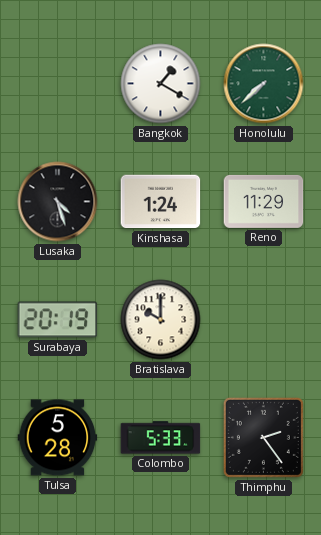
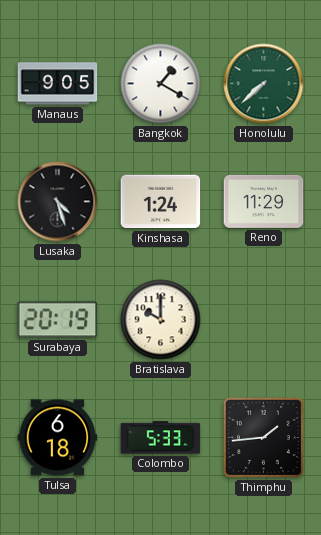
Manaus: none -> 9:05
Tulsa: 5:28 -> 6:18
Thimphu: 2:24 -> 1:44
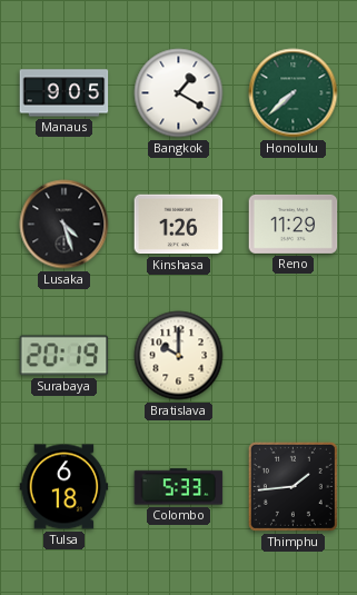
Kinshasa: 1:24 -> 1:26
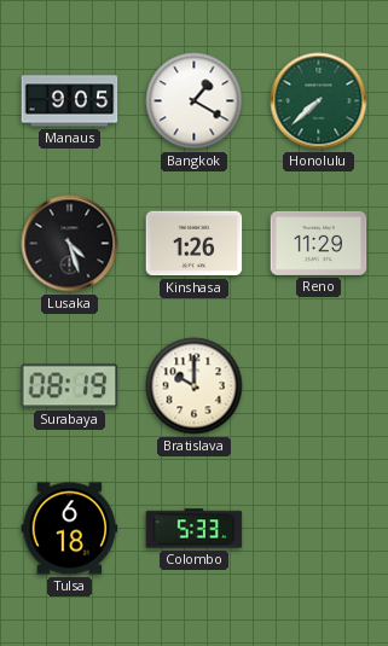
Surabaya: 20:19 -> 08:19
Thimphu: 1:44 -> none
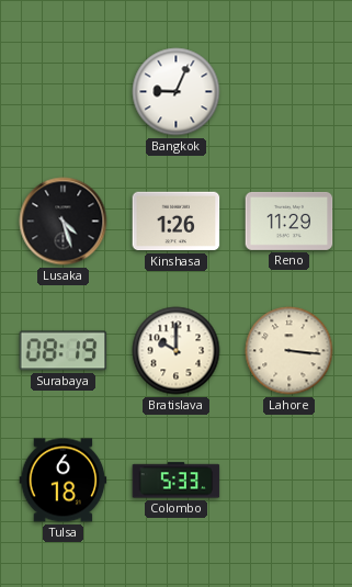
Manaus: 9:05 -> none
Bangkok: 1:20 -> 9:04
Honolulu: 7:38 -> none
Lahore: none -> 3:16
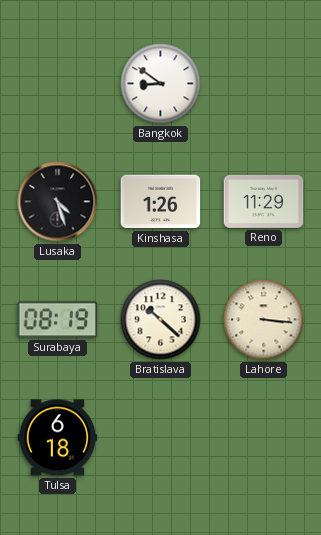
Bangkok: 9:04 -> 8:51
Bratislava: 10:00 -> 10:22
Colombo: 5:33 -> none
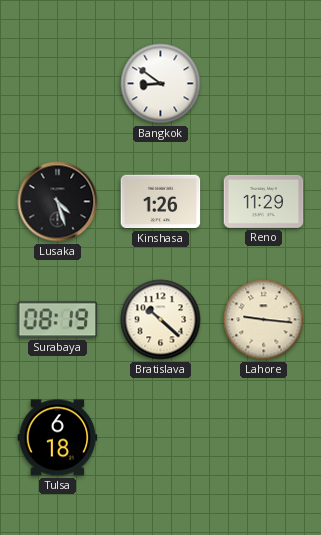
Lahore: 3:16 -> 9:16
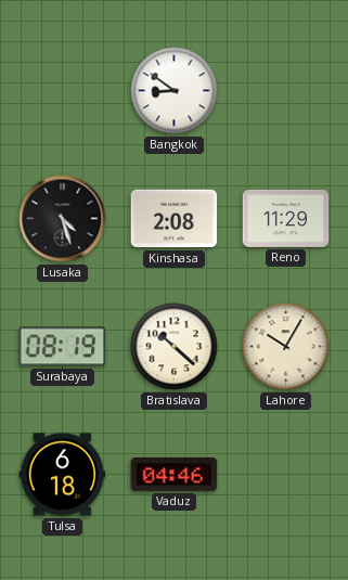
Kinshasa: 1:26 -> 2:08
Lahore: 9:16 -> 10:05
Vaduz: none -> 04:46
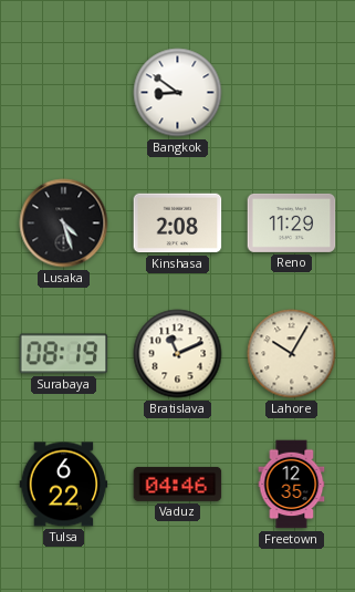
Bratislava: 10:22 -> 11:11
Tulsa: 6:18 -> 6:22
Freetown: none -> 12:35
